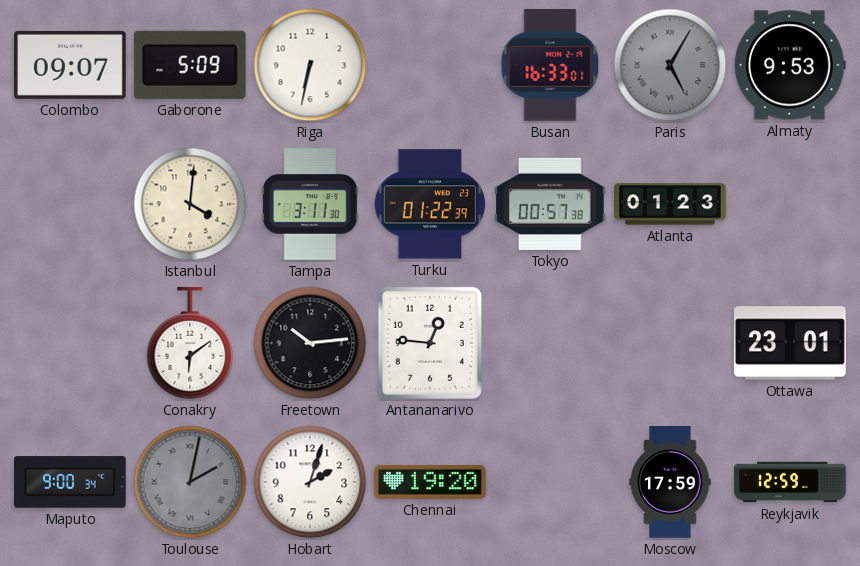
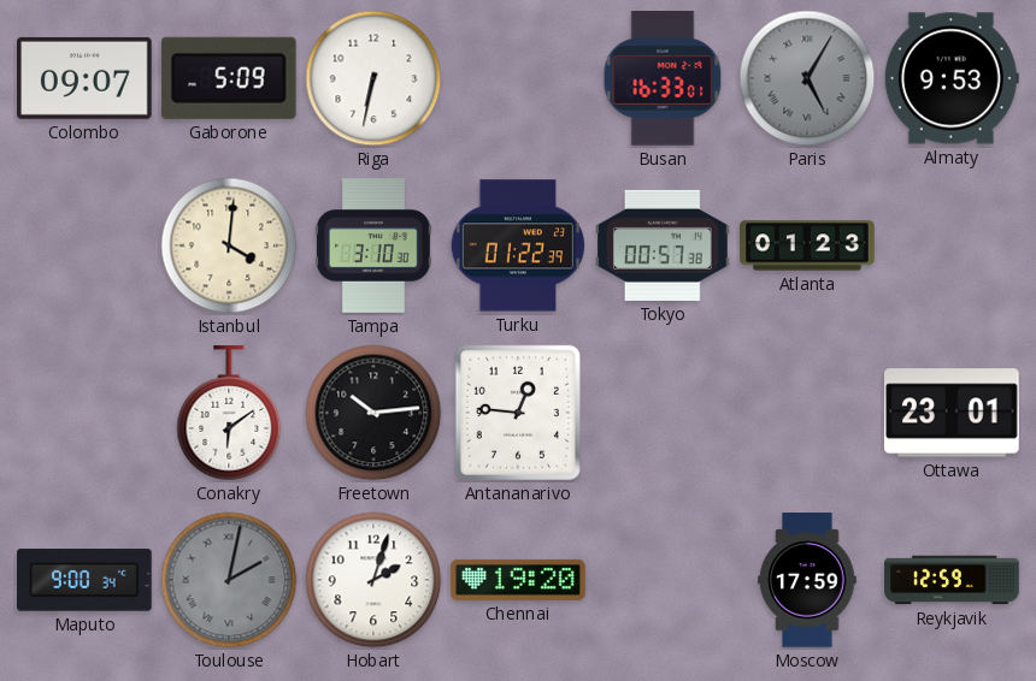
Tampa: 3:11 -> 3:10
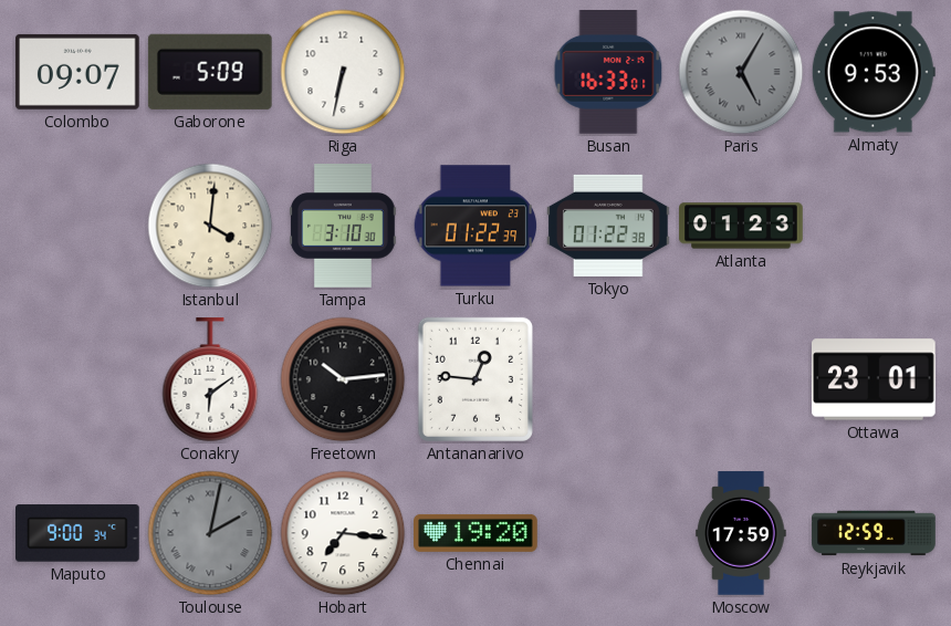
Tokyo: 00:57 -> 01:22
Hobart: 2:03 -> 7:16
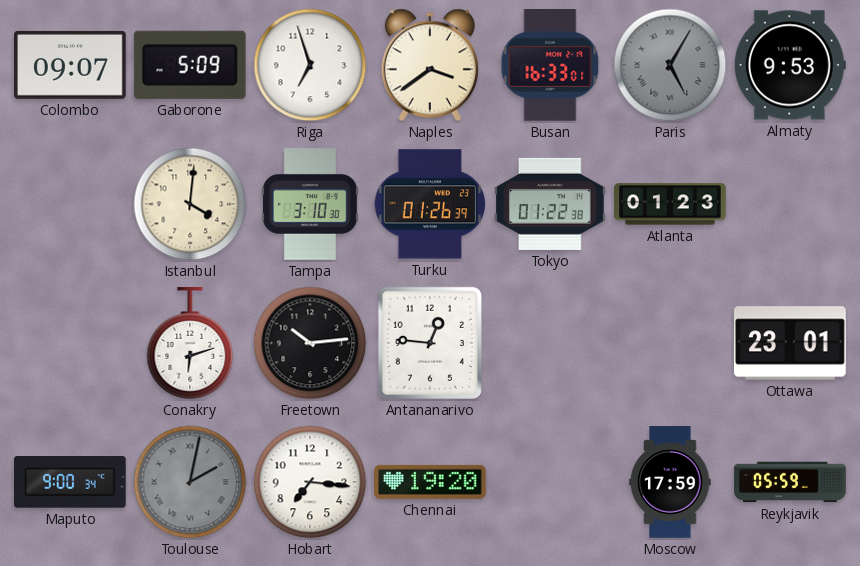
Riga: 6:32 -> 6:57
Naples: none -> 3:39
Turku: 01:22 -> 01:26
Conakry: 6:09 -> 6:12
Reykjavik: 12:59 -> 05:59
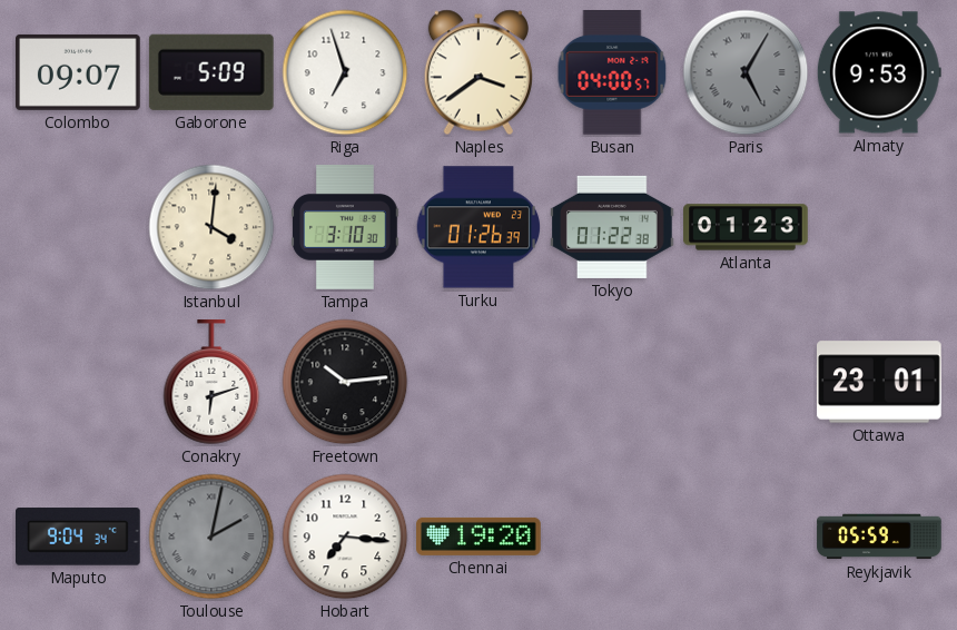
Busan: 16:33 -> 04:00
Antananarivo: 12:46 -> none
Maputo: 9:00 -> 9:04
Moscow: 17:59 -> none
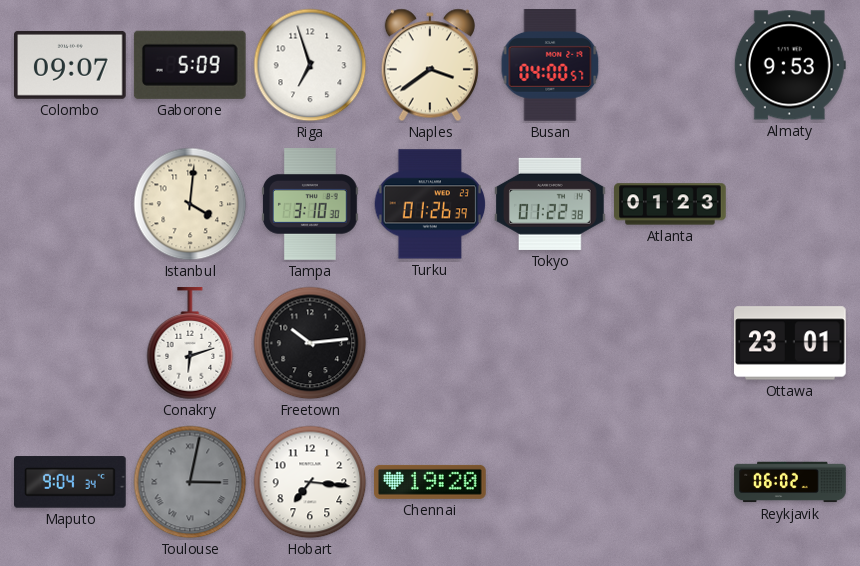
Paris: 5:05 -> none
Toulouse: 2:02 -> 3:02
Reykjavik: 05:59 -> 06:02
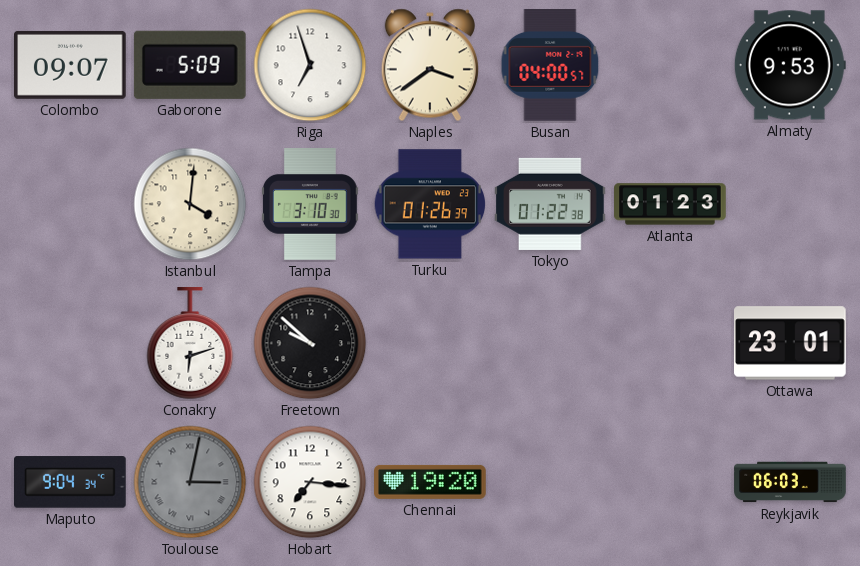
Freetown: 10:14 -> 9:52
Reykjavik: 06:02 -> 06:03
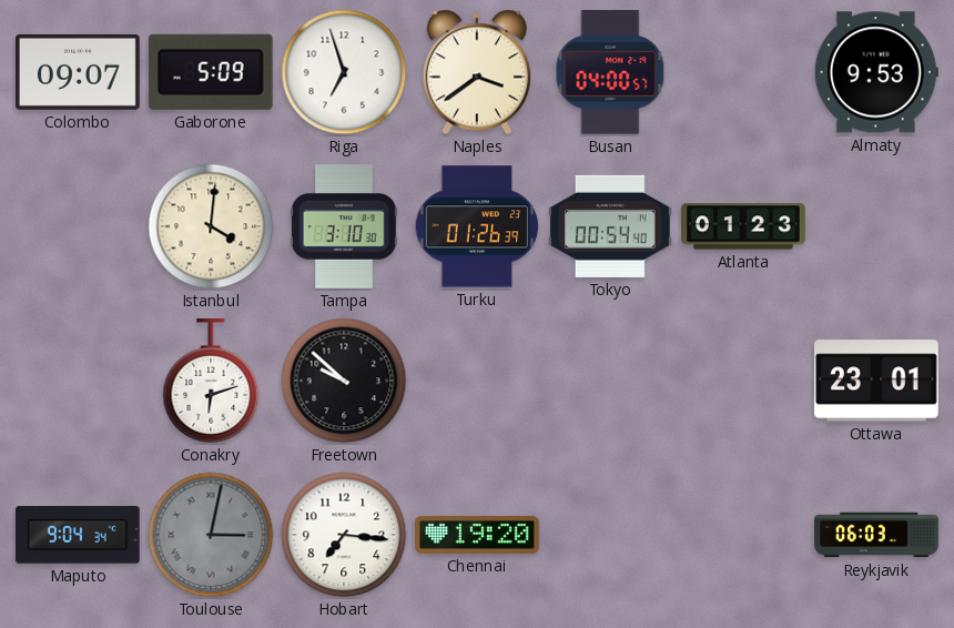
Tokyo: 01:22 -> 00:54
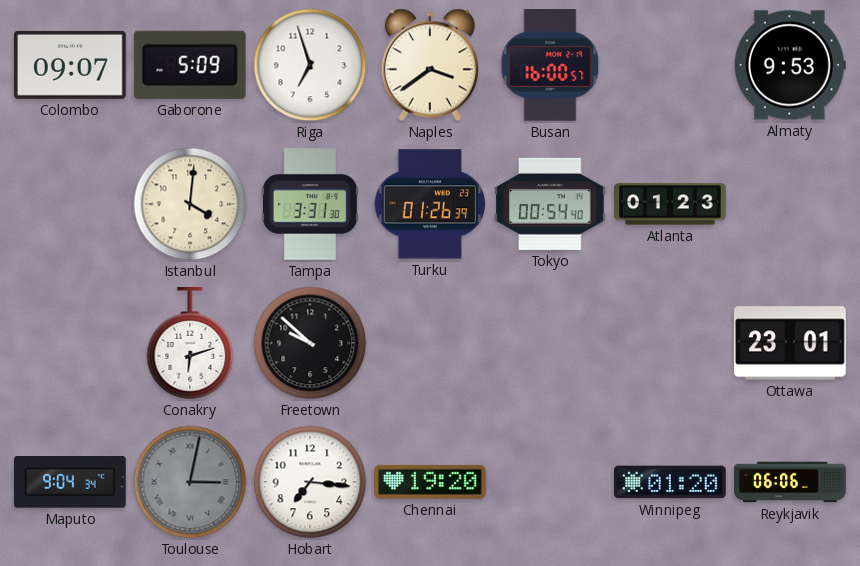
Busan: 04:00 -> 16:00
Tampa: 3:10 -> 3:31
Winnipeg: none -> 01:20
Reykjavik: 06:03 -> 06:06
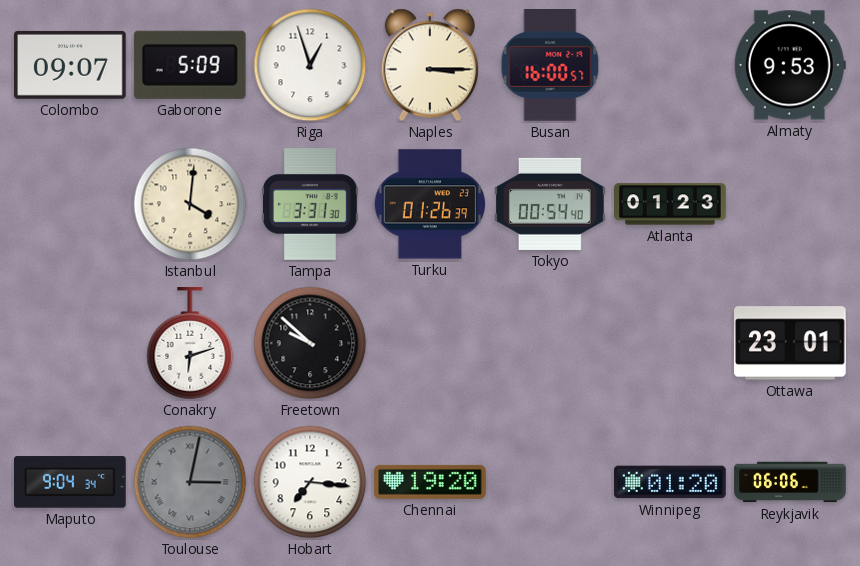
Riga: 6:57 -> 12:57
Naples: 3:39 -> 3:15
